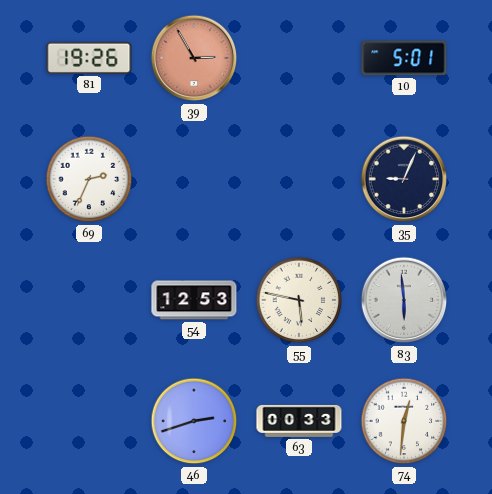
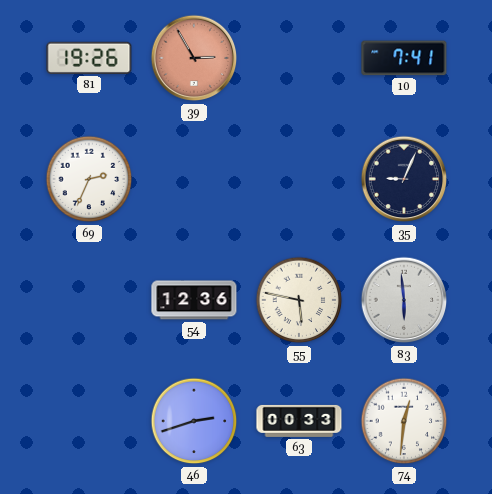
10: 5:01 -> 7:41
54: 12:53 -> 12:36
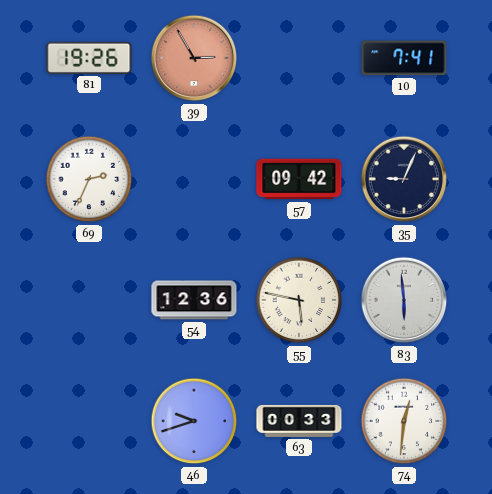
57: none -> 09:42
46: 2:42 -> 9:42
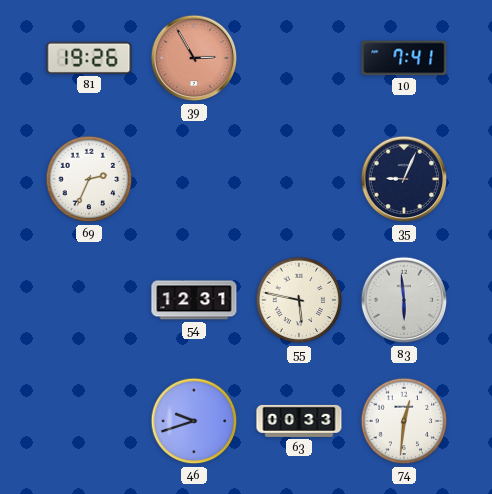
57: 09:42 -> none
54: 12:36 -> 12:31
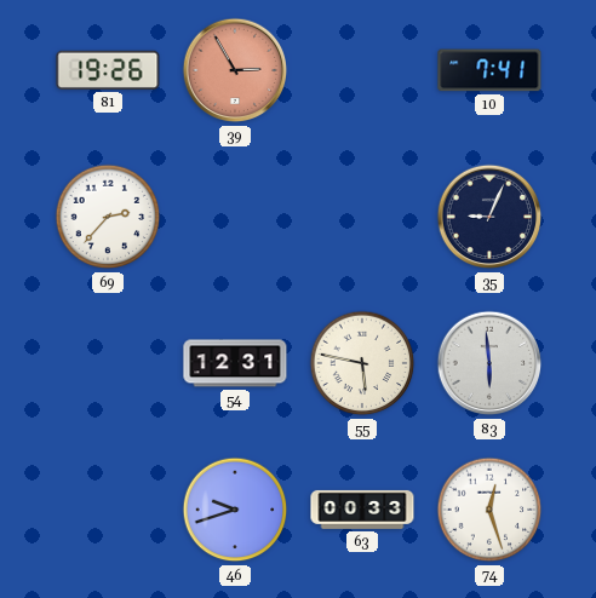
69: 2:34 -> 2:37
74: 12:31 -> 12:27
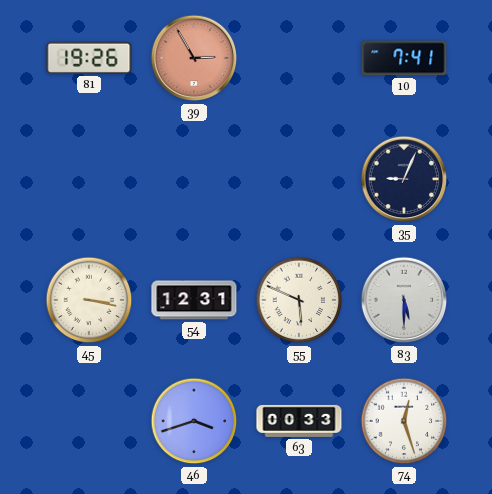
69: 2:37 -> none
45: none -> 3:17
55: 5:47 -> 5:49
83: 5:59 -> 5:30
46: 9:42 -> 3:42
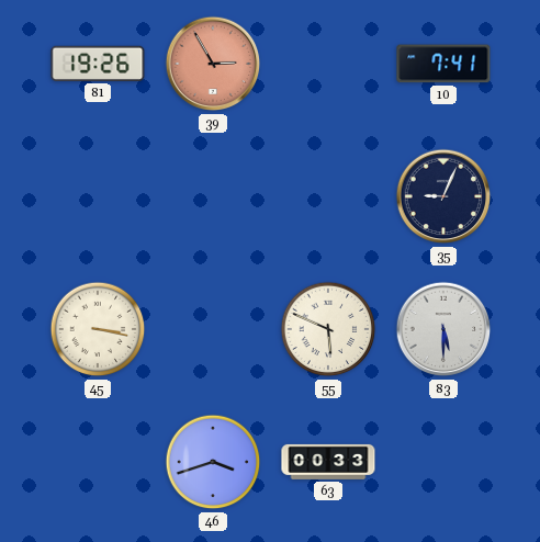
54: 12:31 -> none
74: 12:27 -> none
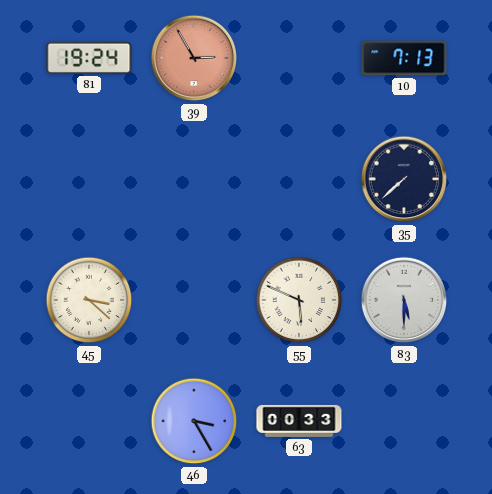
81: 19:26 -> 19:24
10: 7:41 -> 7:13
35: 9:04 -> 7:38
45: 3:17 -> 3:22
46: 3:42 -> 3:25
